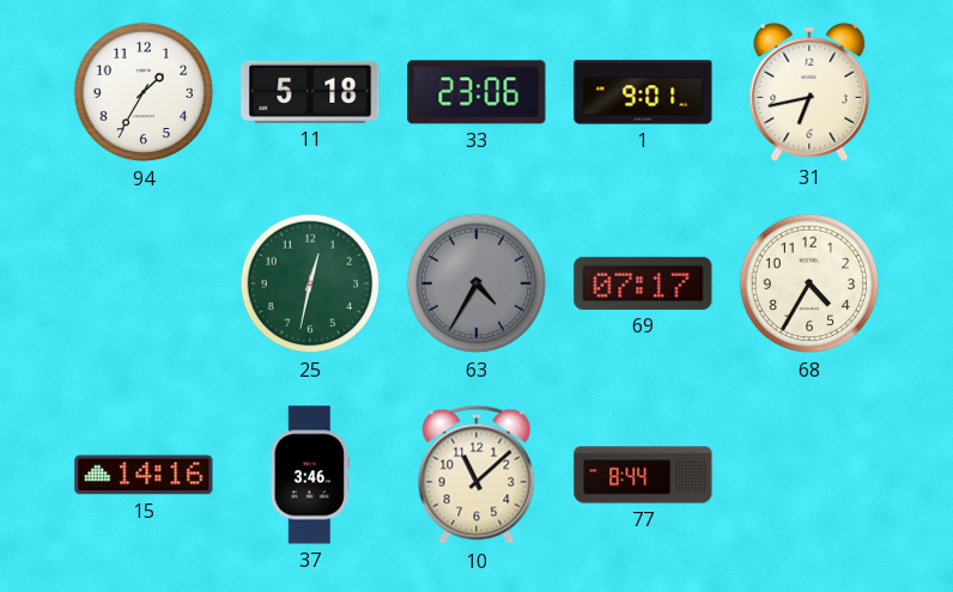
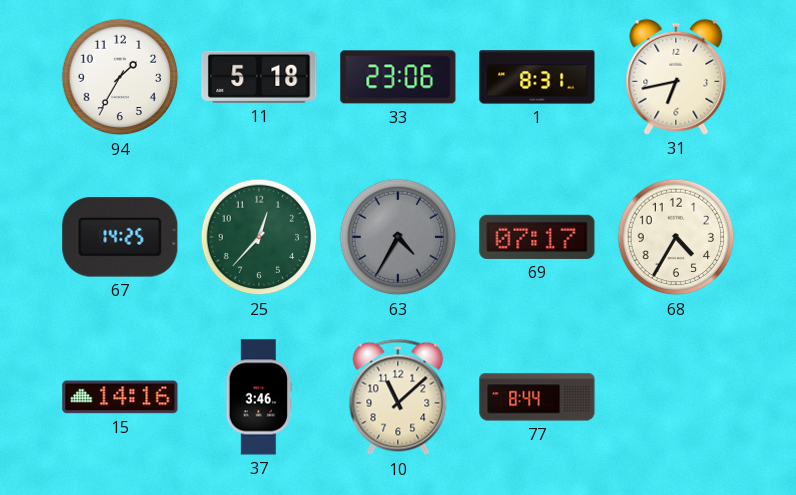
1: 9:01 -> 8:31
67: none -> 14:25
25: 12:32 -> 12:37
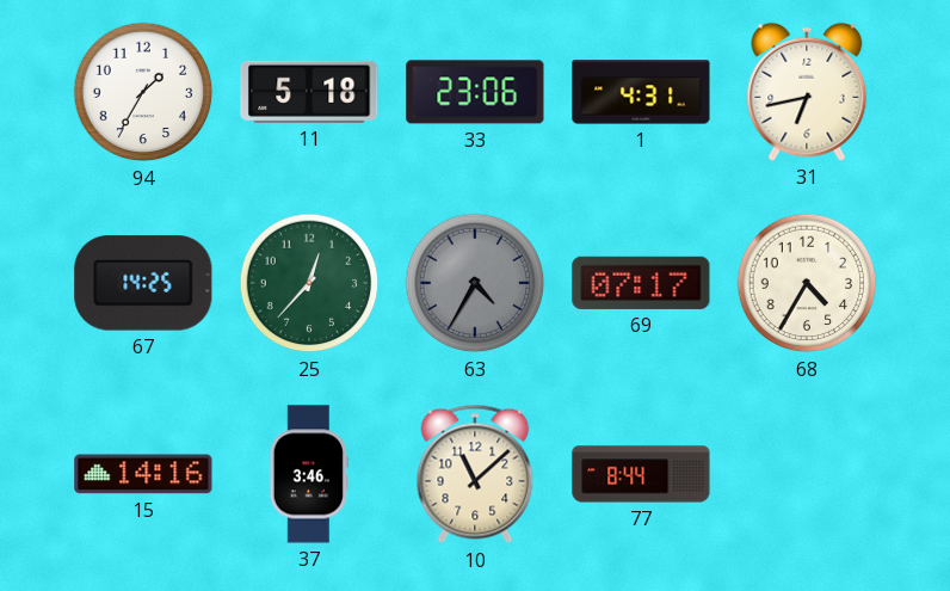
1: 8:31 -> 4:31
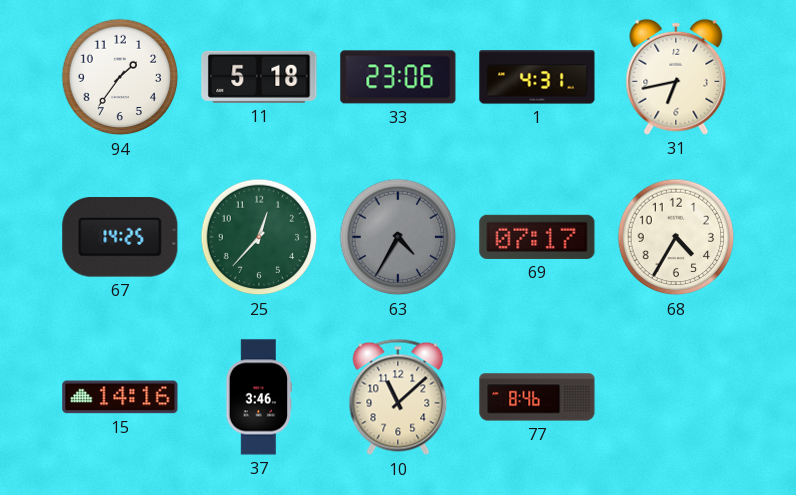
94: 1:35 -> 1:36
77: 8:44 -> 8:46
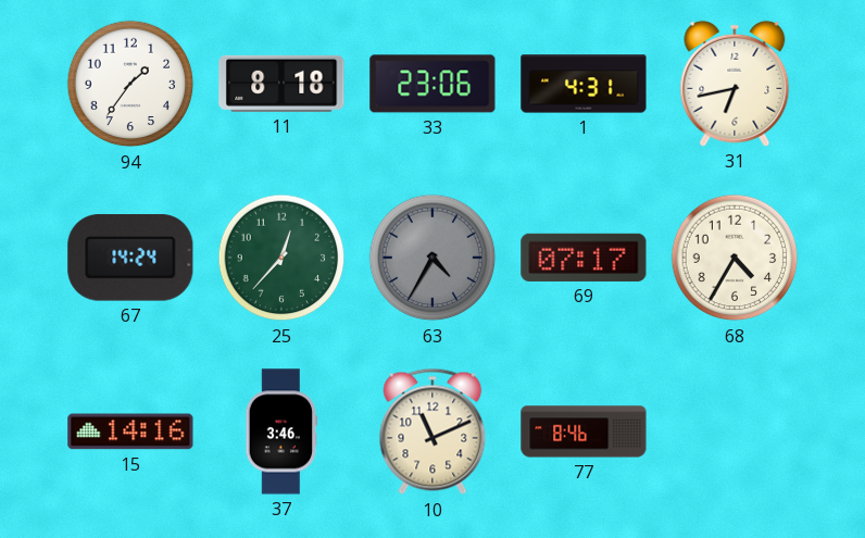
11: 5:18 -> 8:18
67: 14:25 -> 14:24
10: 11:08 -> 11:11
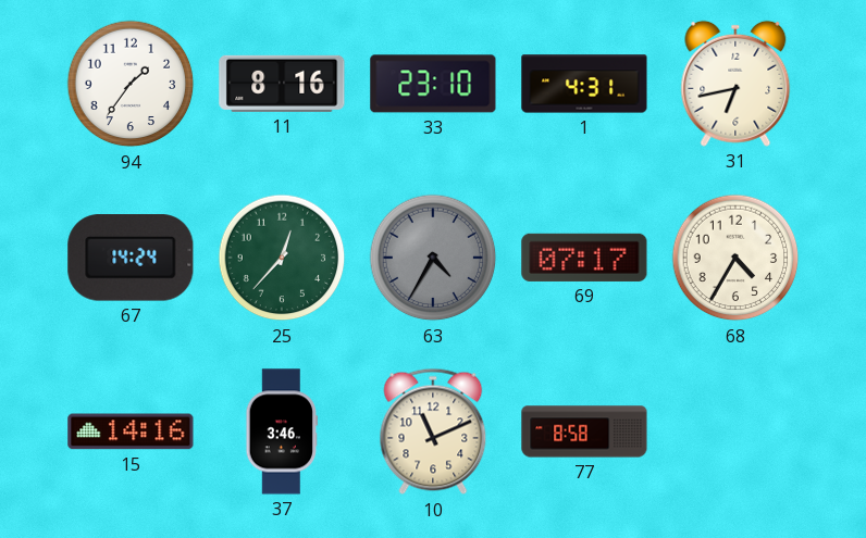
11: 8:18 -> 8:16
33: 23:06 -> 23:10
77: 8:46 -> 8:58
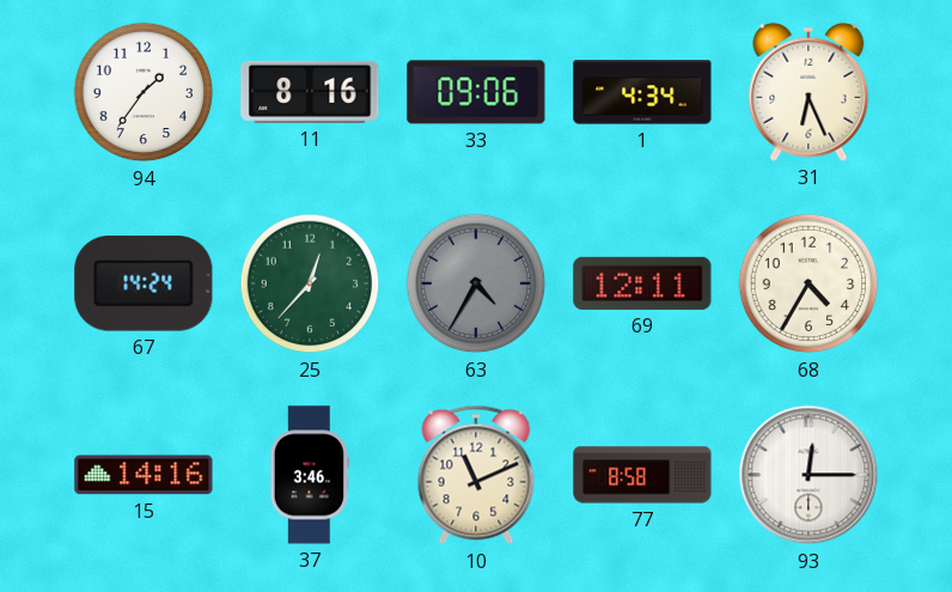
33: 23:10 -> 09:06
1: 4:31 -> 4:34
31: 6:43 -> 6:26
69: 07:17 -> 12:11
93: none -> 12:15
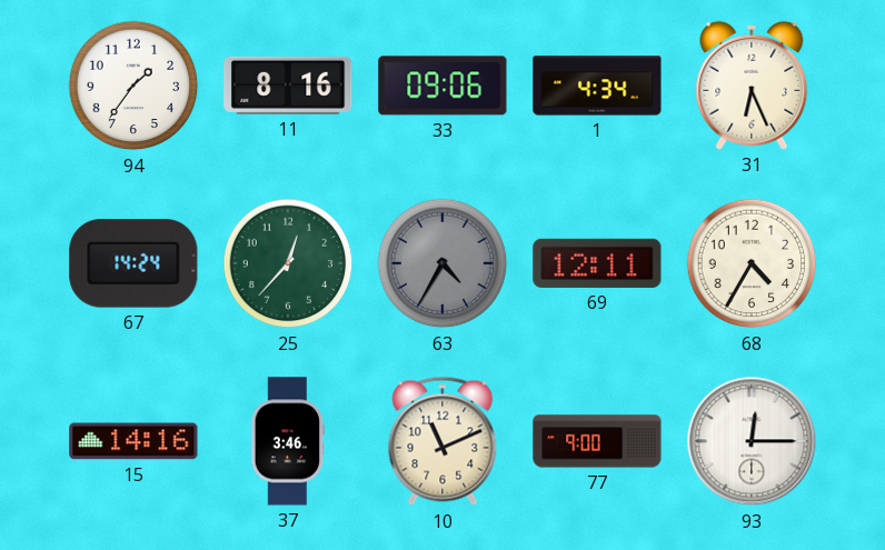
77: 8:58 -> 9:00
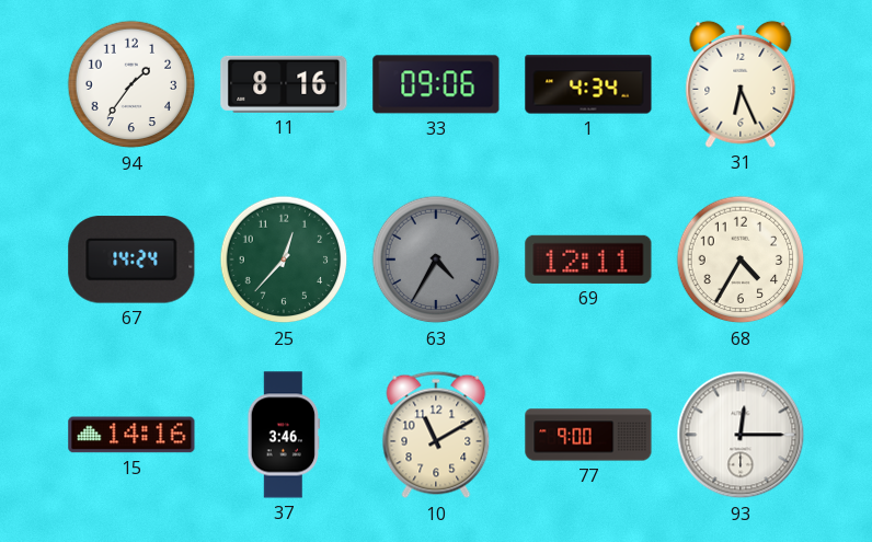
10: 11:11 -> 11:10
